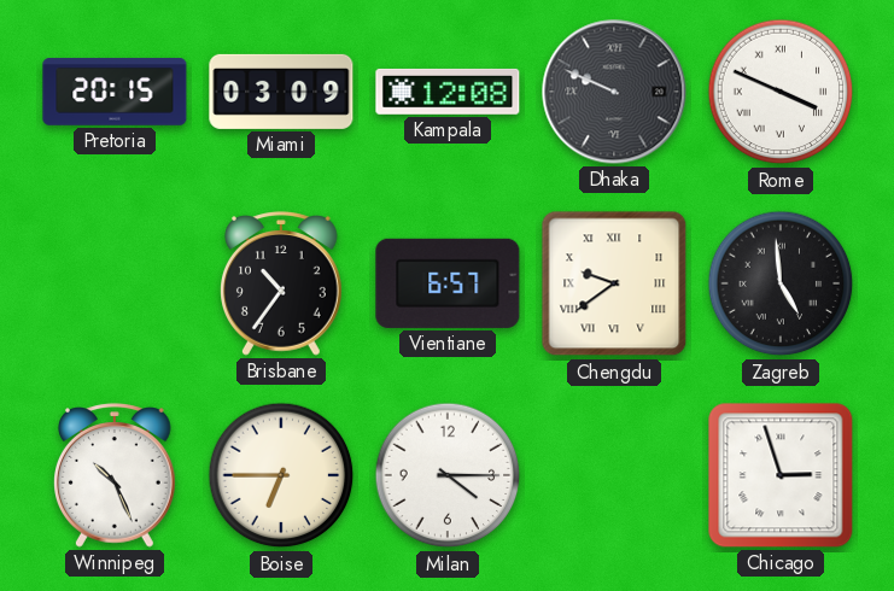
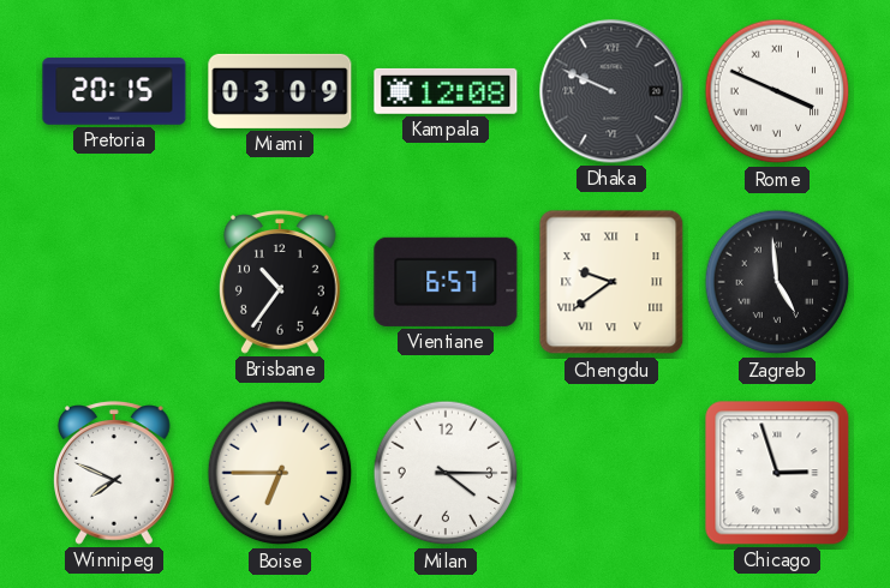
Winnipeg: 10:26 -> 7:49
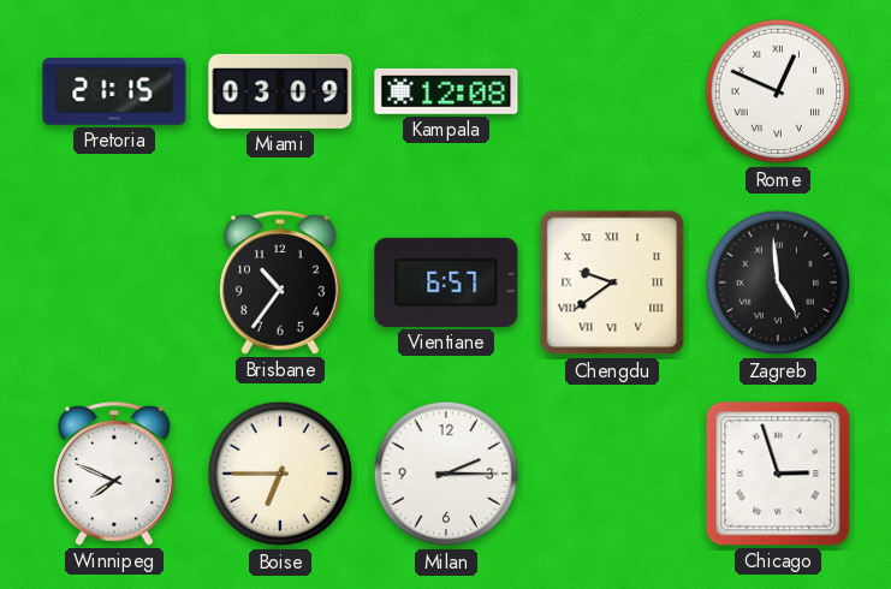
Pretoria: 20:15 -> 21:15
Dhaka: 9:49 -> none
Rome: 3:49 -> 12:49
Milan: 4:15 -> 2:15
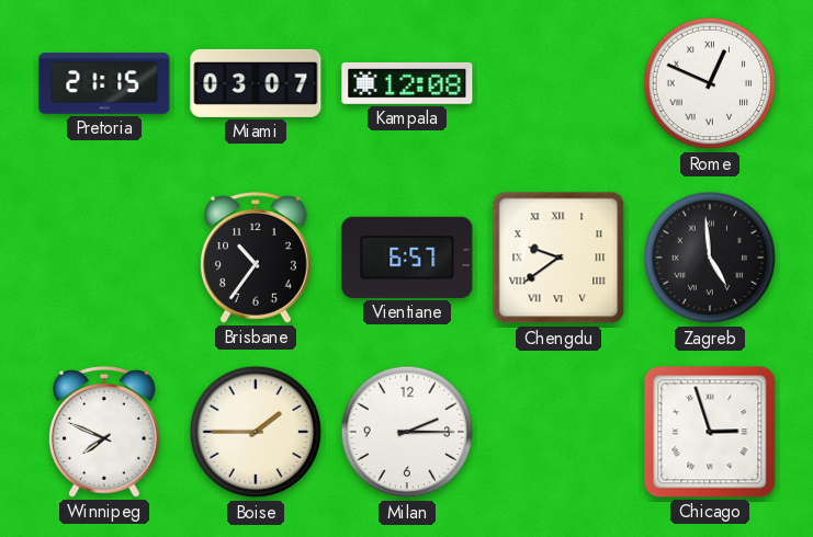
Miami: 03:09 -> 03:07
Boise: 6:45 -> 1:45
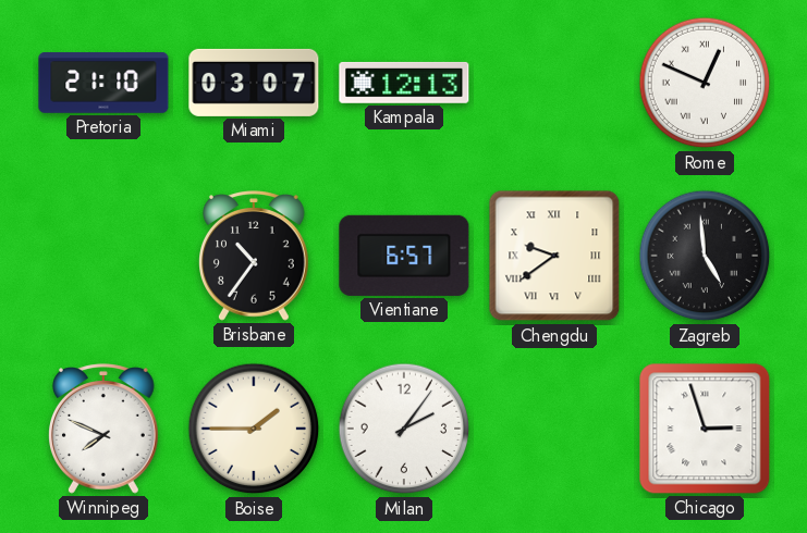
Pretoria: 21:15 -> 21:10
Kampala: 12:08 -> 12:13
Milan: 2:15 -> 2:06
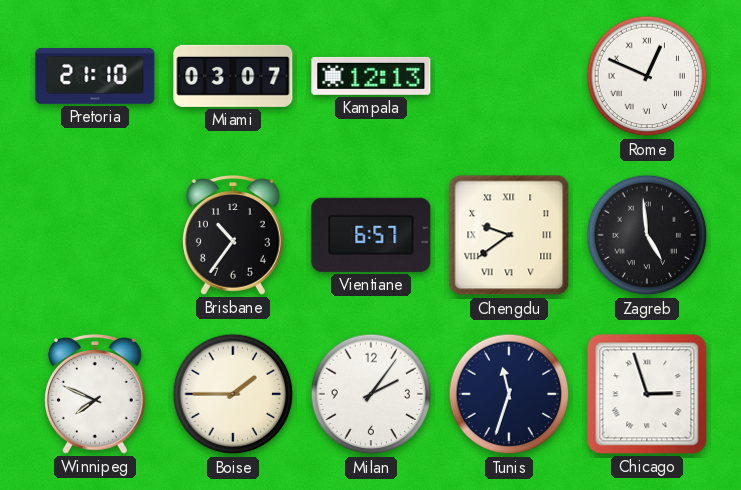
Tunis: none -> 11:33
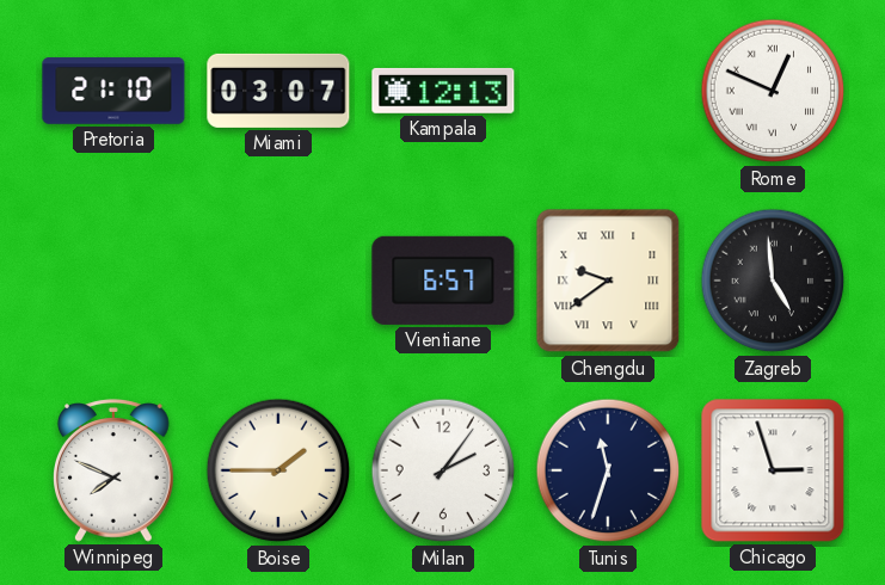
Brisbane: 10:36 -> none
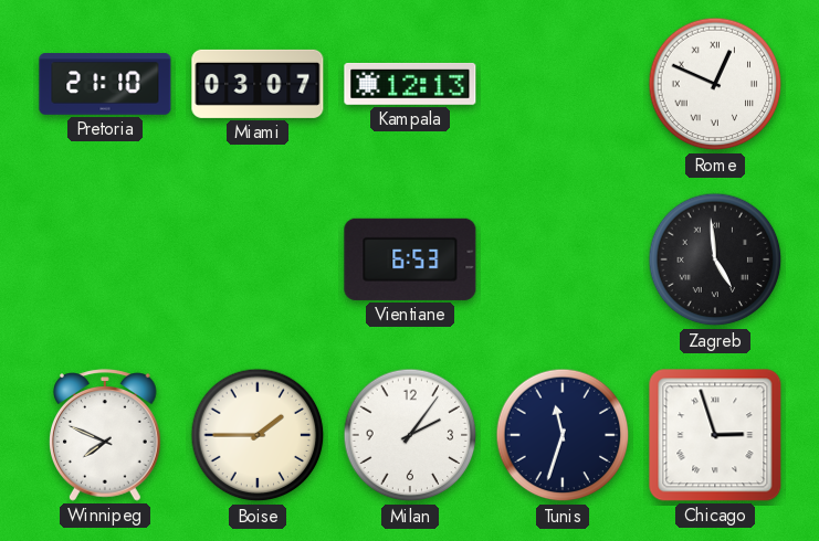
Vientiane: 6:57 -> 6:53
Chengdu: 9:39 -> none
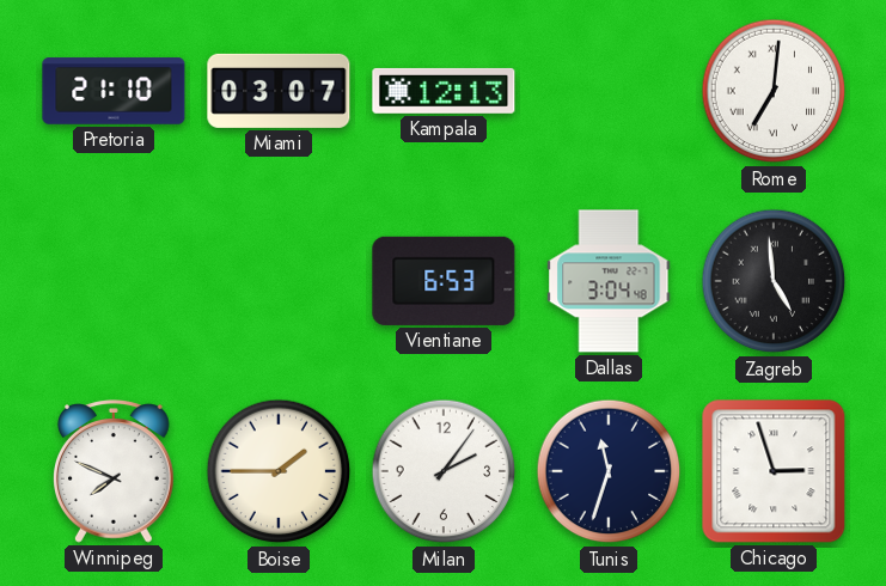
Rome: 12:49 -> 7:01
Dallas: none -> 3:04
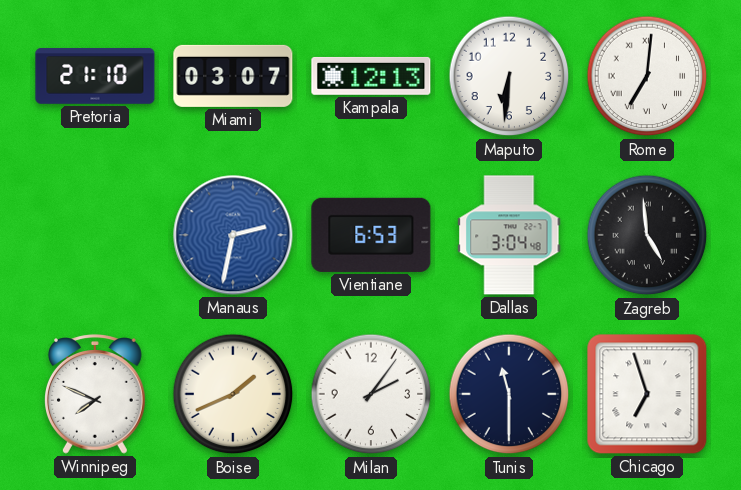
Maputo: none -> 6:31
Manaus: none -> 2:32
Boise: 1:45 -> 1:41
Tunis: 11:33 -> 11:30
Chicago: 2:57 -> 6:57
